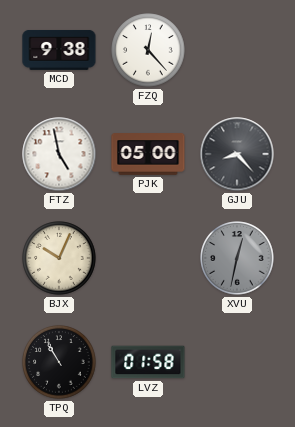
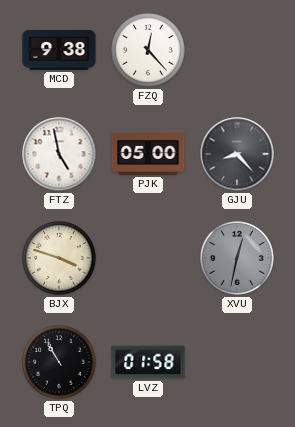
BJX: 10:04 -> 3:48
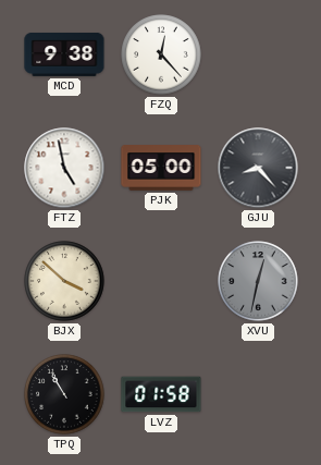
BJX: 3:48 -> 3:52
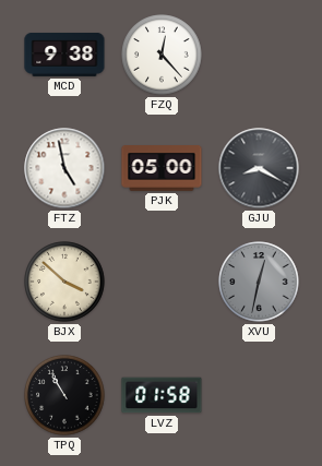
GJU: 8:23 -> 8:20
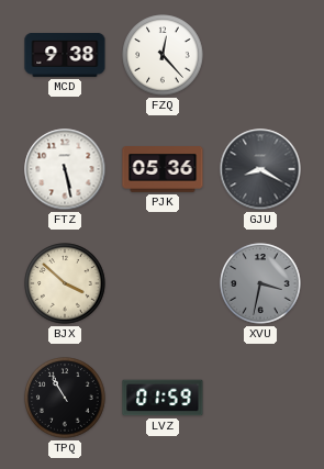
FTZ: 4:58 -> 5:28
PJK: 05:00 -> 05:36
XVU: 12:32 -> 3:32
LVZ: 01:58 -> 01:59
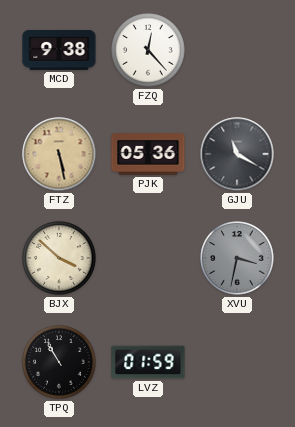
FTZ dial: white -> champagne
GJU: 8:20 -> 11:20
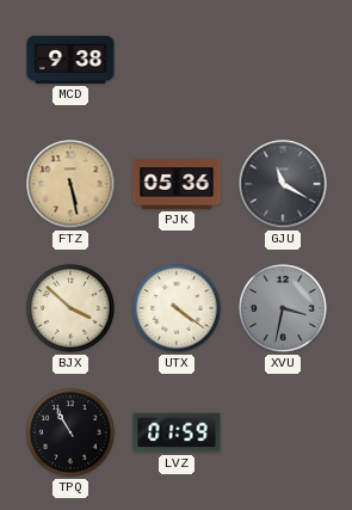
FZQ: 12:23 -> none
UTX: none -> 4:21
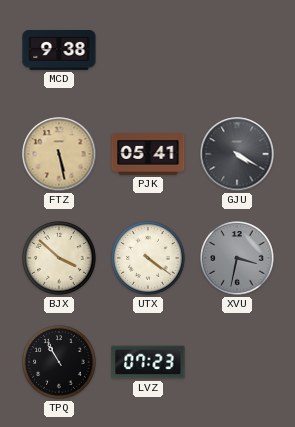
PJK: 05:36 -> 05:41
GJU: 11:20 -> 4:20
LVZ: 01:59 -> 07:23
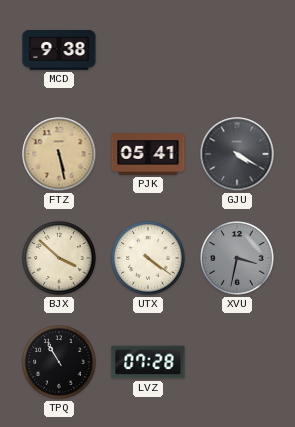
LVZ: 07:23 -> 07:28
